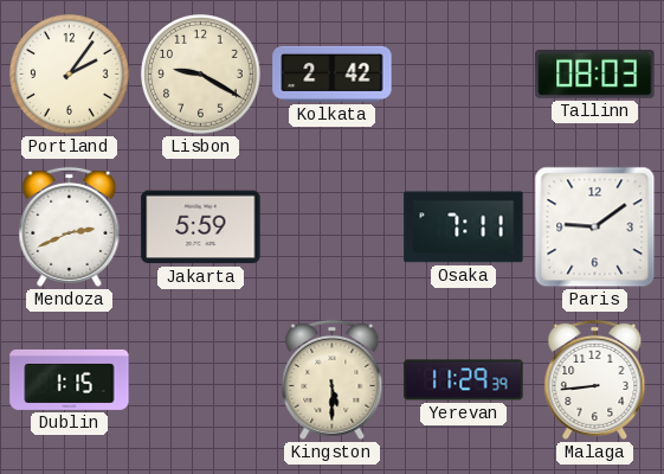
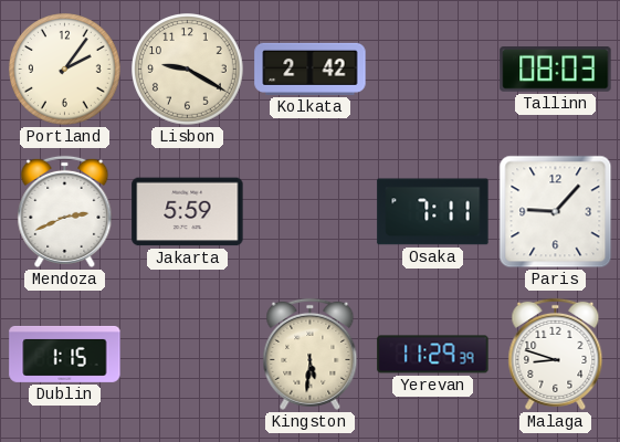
Paris: 9:09 -> 9:07
Kingston: 5:30 -> 5:31
Malaga: 8:44 -> 8:48
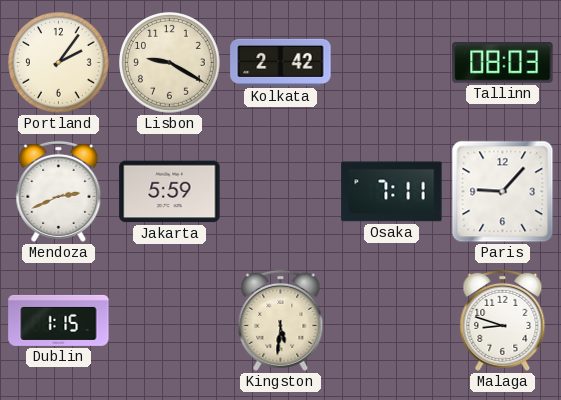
Yerevan: 11:29 -> none
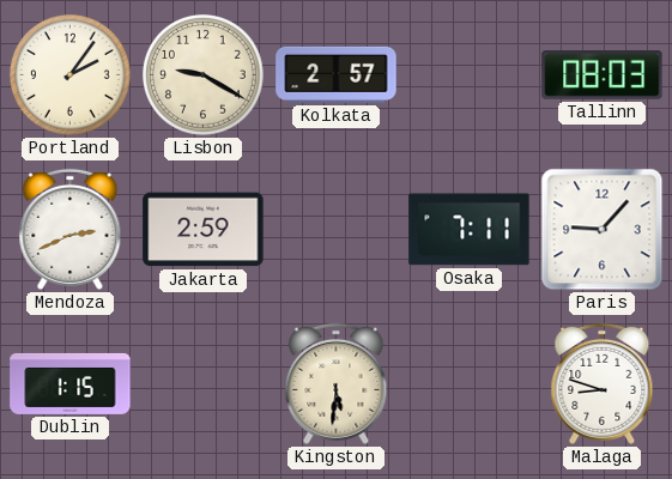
Kolkata: 2:42 -> 2:57
Jakarta: 5:59 -> 2:59
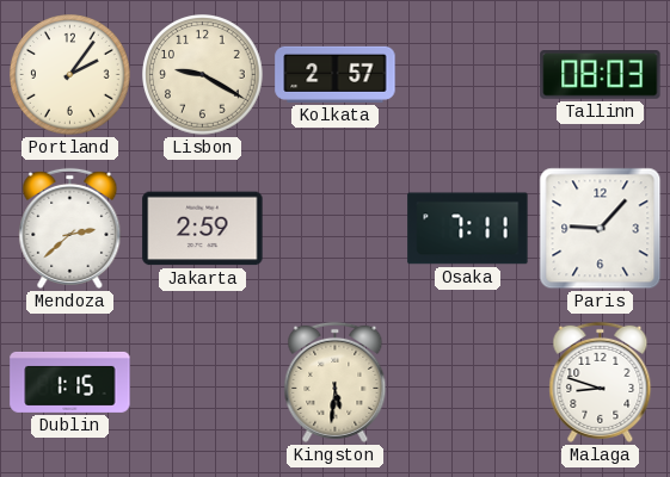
Mendoza: 2:41 -> 2:38
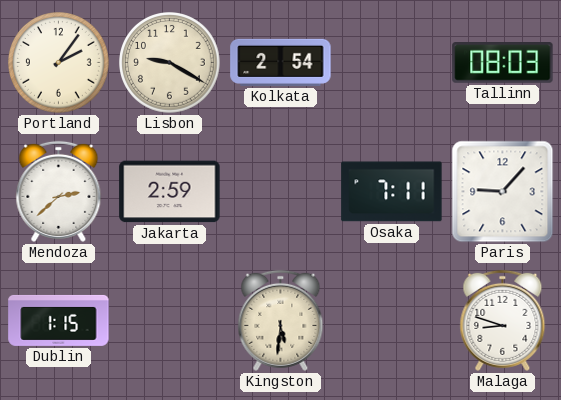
Kolkata: 2:57 -> 2:54
